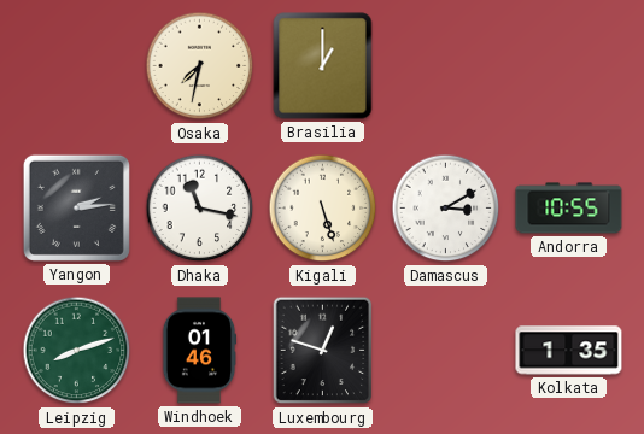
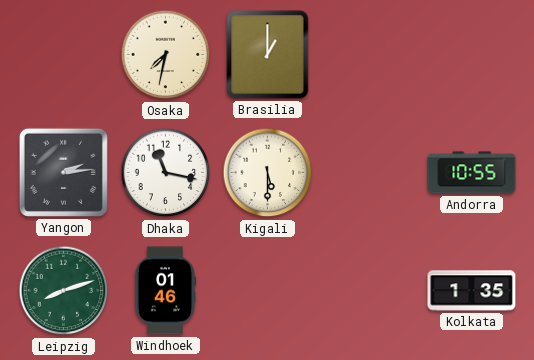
Kigali: 5:27 -> 5:30
Damascus: 3:10 -> none
Luxembourg: 12:48 -> none
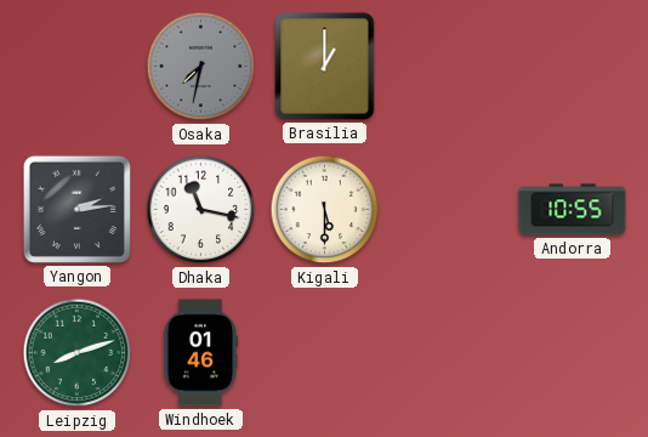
Osaka dial: cream -> grey
Kolkata: 1:35 -> none
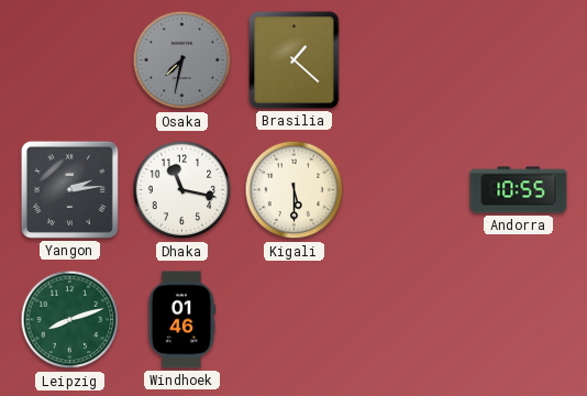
Brasilia: 1:00 -> 1:22
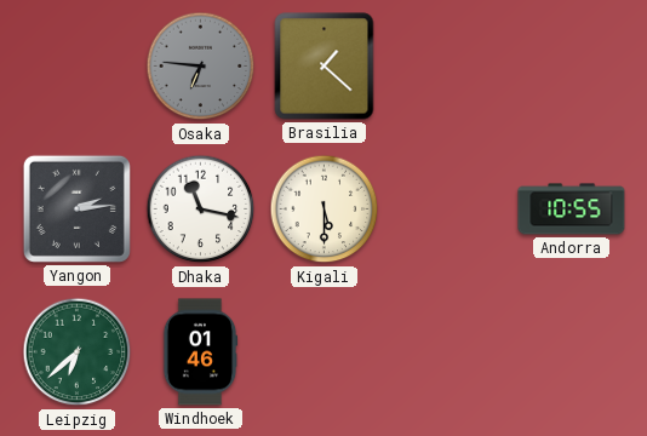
Osaka: 7:32 -> 6:46
Leipzig: 8:12 -> 6:38
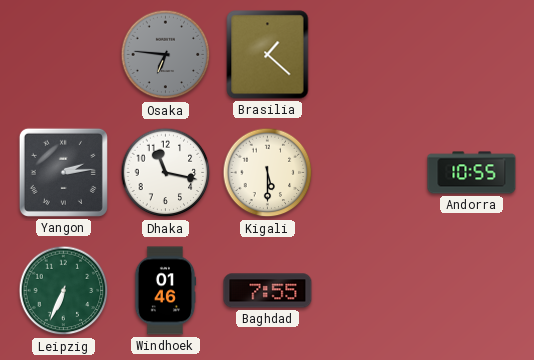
Leipzig: 6:38 -> 6:34
Baghdad: none -> 7:55
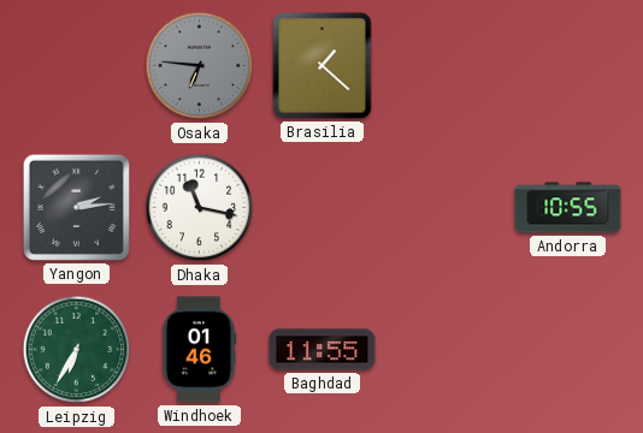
Kigali: 5:30 -> none
Leipzig: 6:34 -> 6:35
Baghdad: 7:55 -> 11:55
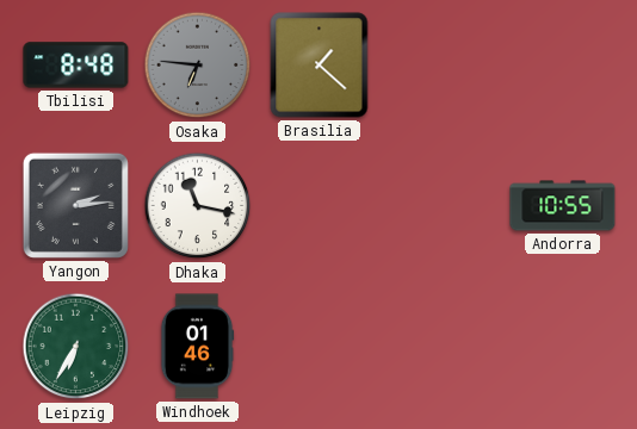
Tbilisi: none -> 8:48
Baghdad: 11:55 -> none
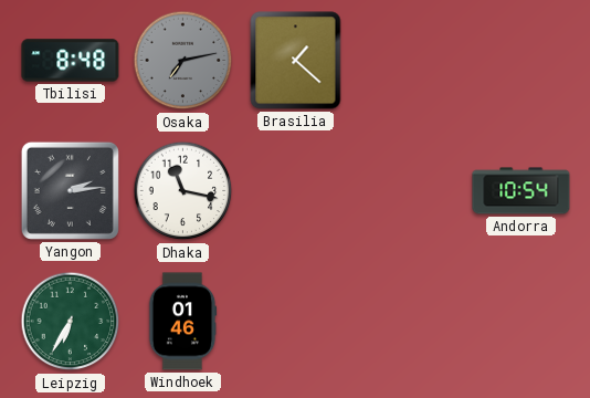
Osaka: 6:46 -> 7:13
Andorra: 10:55 -> 10:54
